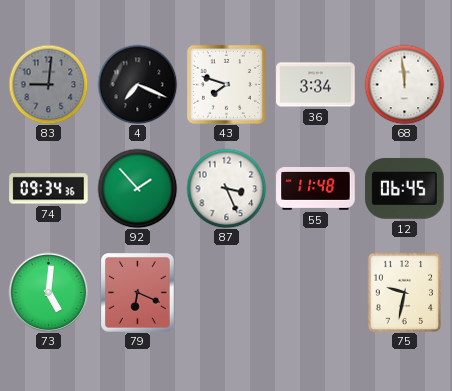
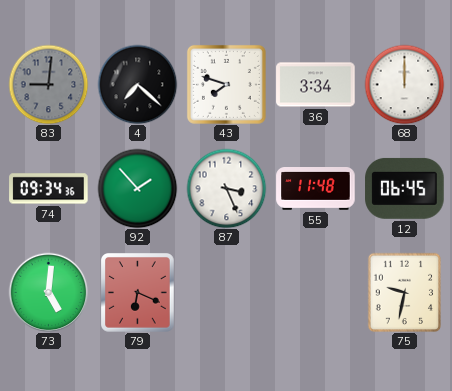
4: 7:19 -> 7:22
68: 11:59 -> 12:00
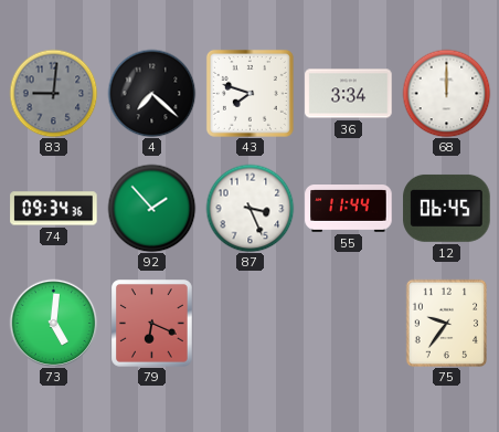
55: 11:48 -> 11:44
75: 9:32 -> 9:36
